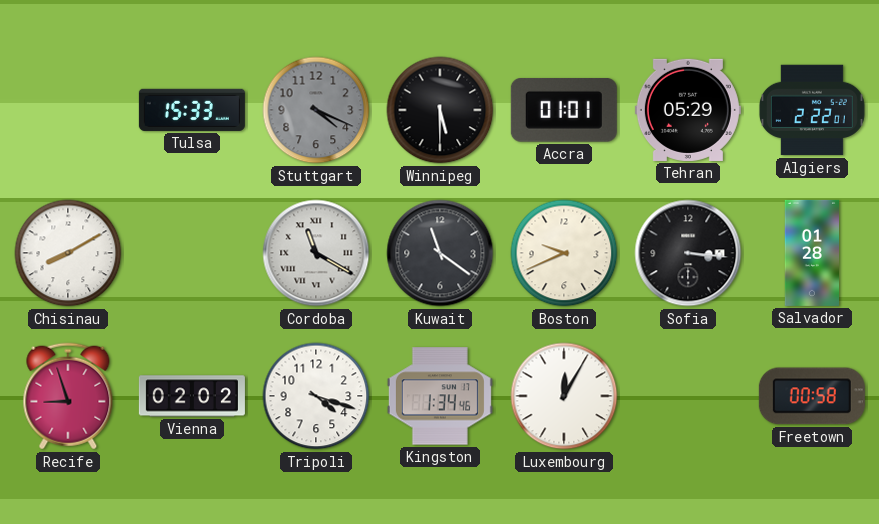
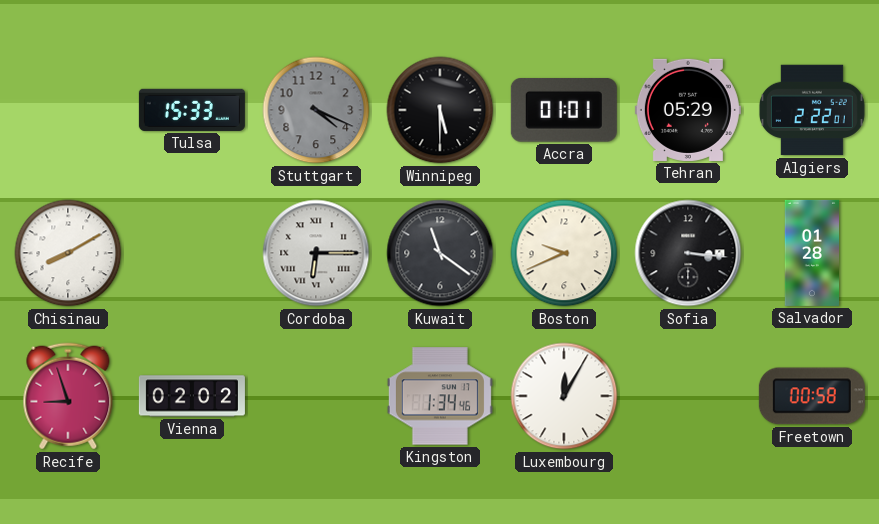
Cordoba: 11:20 -> 6:15
Tripoli: 4:18 -> none
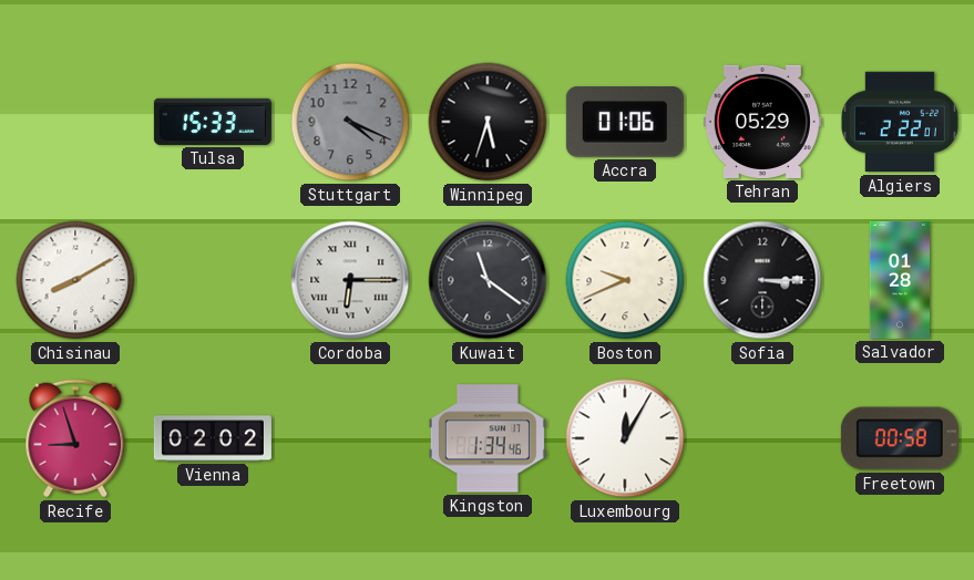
Winnipeg: 5:30 -> 5:33
Accra: 01:01 -> 01:06
Sofia: 3:16 -> 3:15
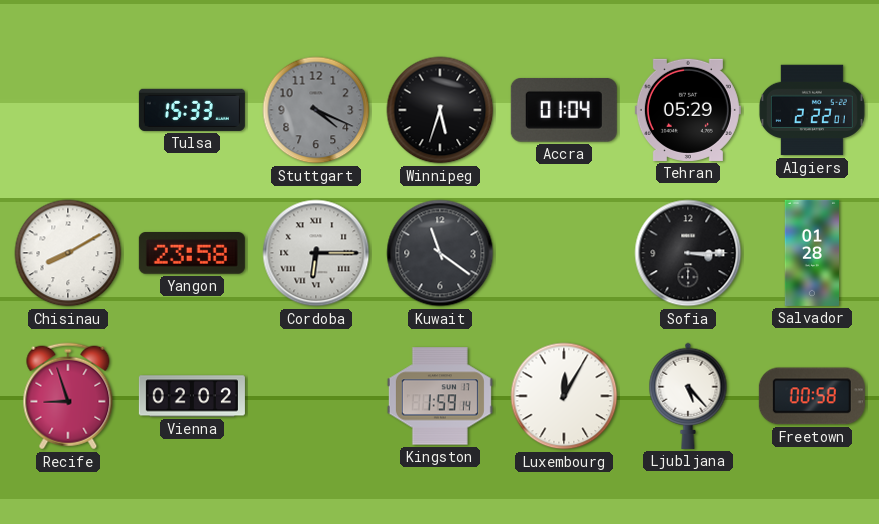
Accra: 01:06 -> 01:04
Yangon: none -> 23:58
Boston: 9:41 -> none
Kingston: 1:34 -> 1:59
Ljubljana: none -> 5:23
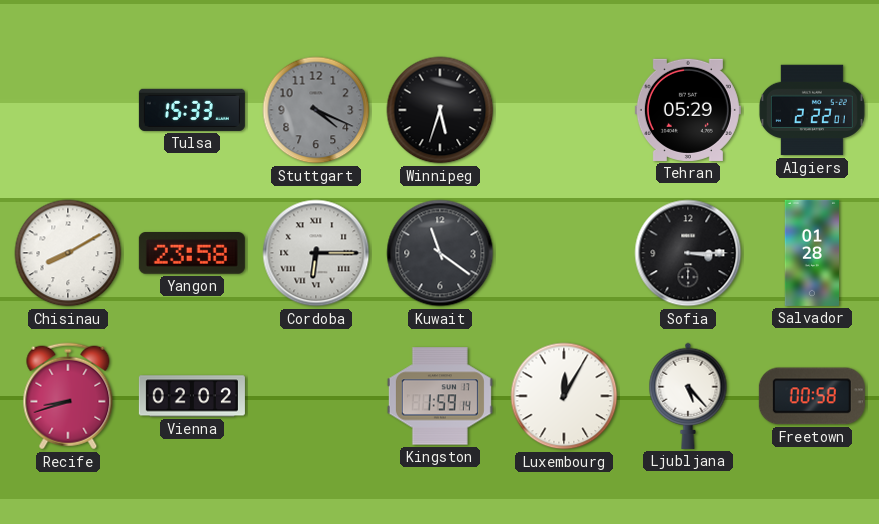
Accra: 01:04 -> none
Recife: 8:57 -> 8:42
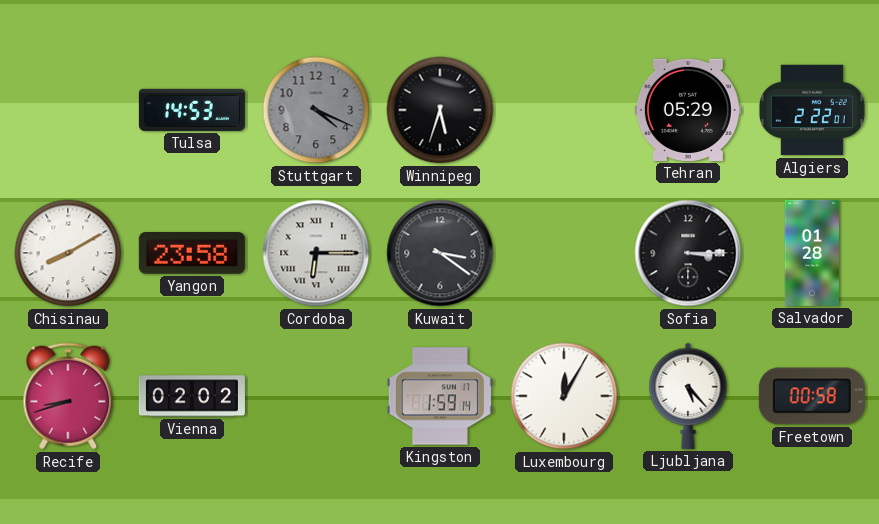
Tulsa: 15:33 -> 14:53
Kuwait: 11:21 -> 3:21
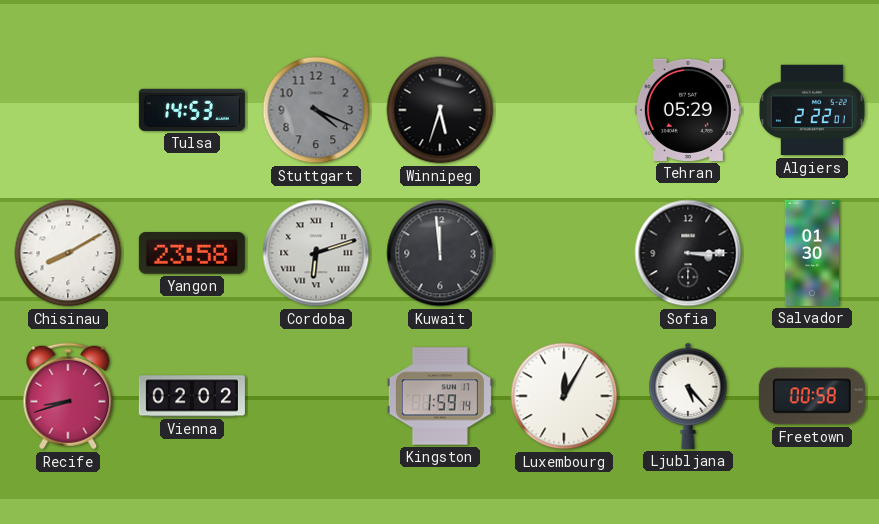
Cordoba: 6:15 -> 6:12
Kuwait: 3:21 -> 11:59
Salvador: 01:28 -> 01:30
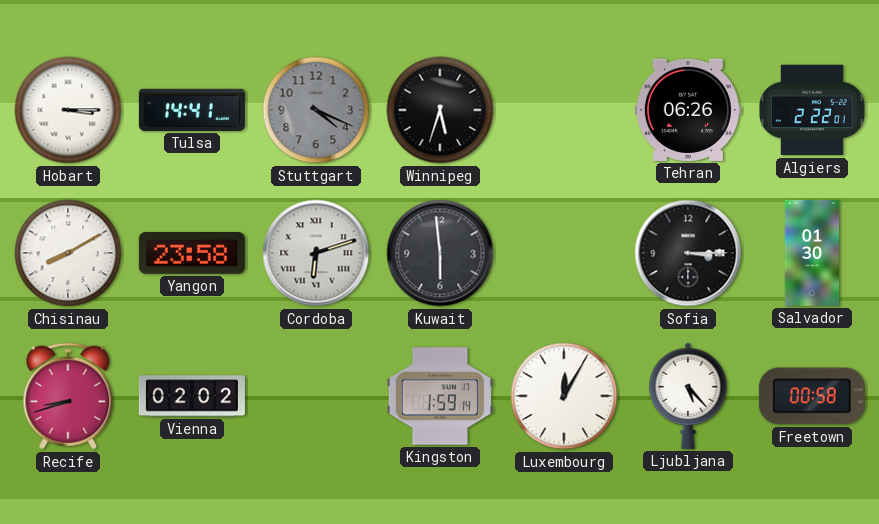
Hobart: none -> 3:15
Tulsa: 14:53 -> 14:41
Tehran: 05:29 -> 06:26
Kuwait: 11:59 -> 5:59
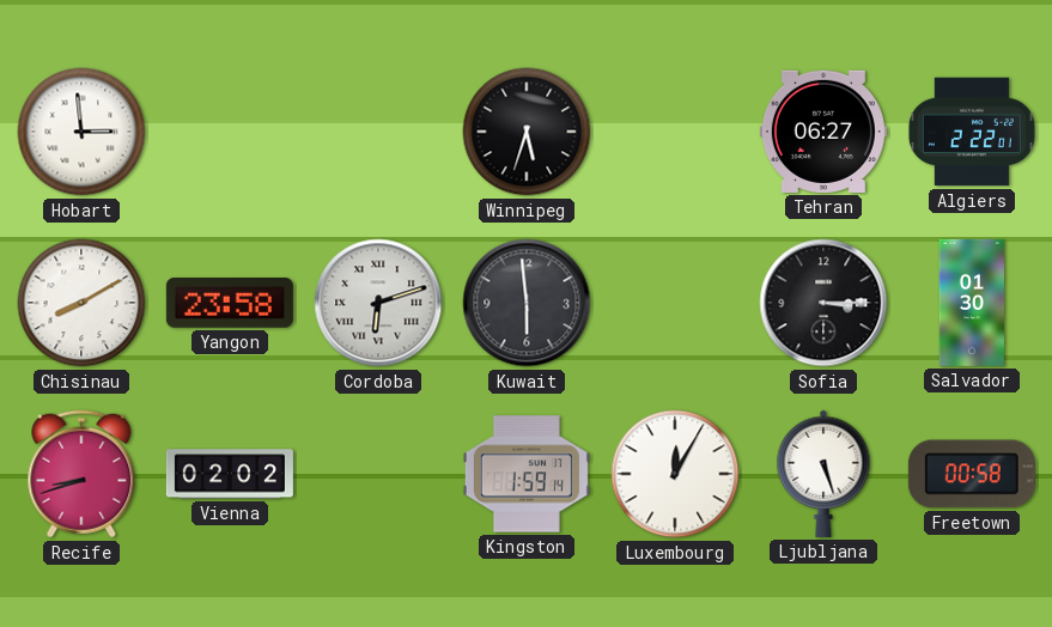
Hobart: 3:15 -> 2:59
Tulsa: 14:41 -> none
Stuttgart: 4:19 -> none
Tehran: 06:26 -> 06:27
Ljubljana: 5:23 -> 5:27
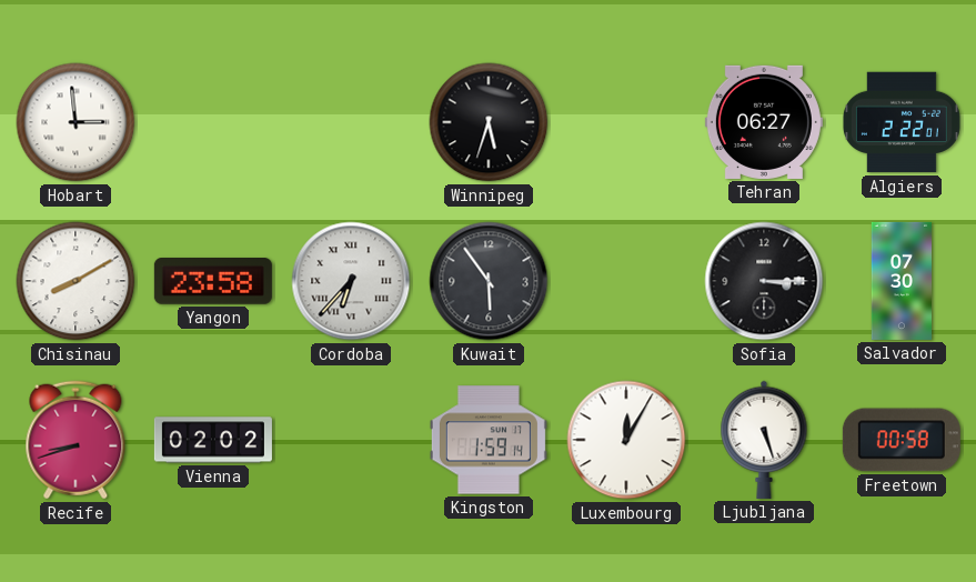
Cordoba: 6:12 -> 6:37
Kuwait: 5:59 -> 5:54
Salvador: 01:30 -> 07:30
